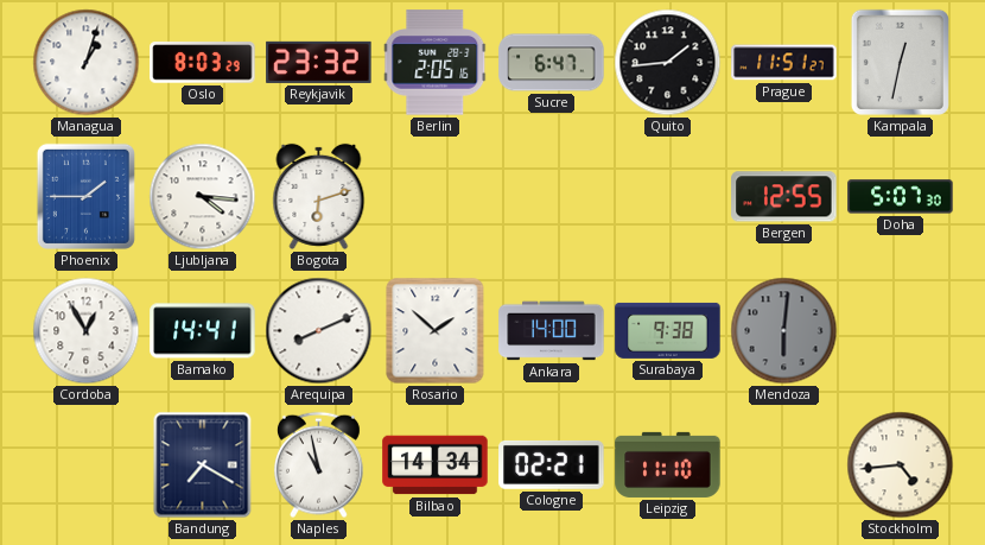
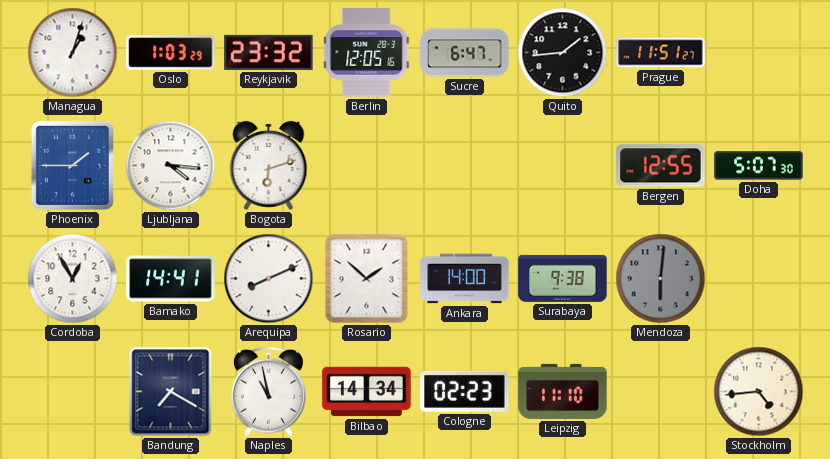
Oslo: 8:03 -> 1:03
Berlin: 2:05 -> 12:05
Kampala: 12:32 -> none
Cologne: 02:21 -> 02:23
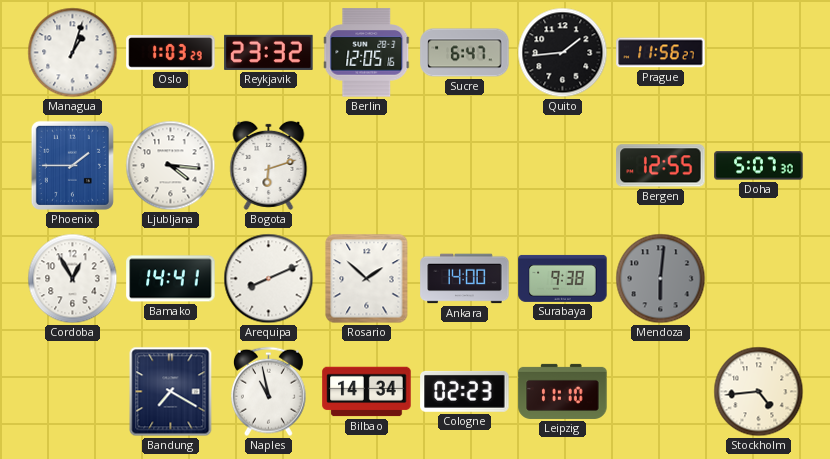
Prague: 11:51 -> 11:56
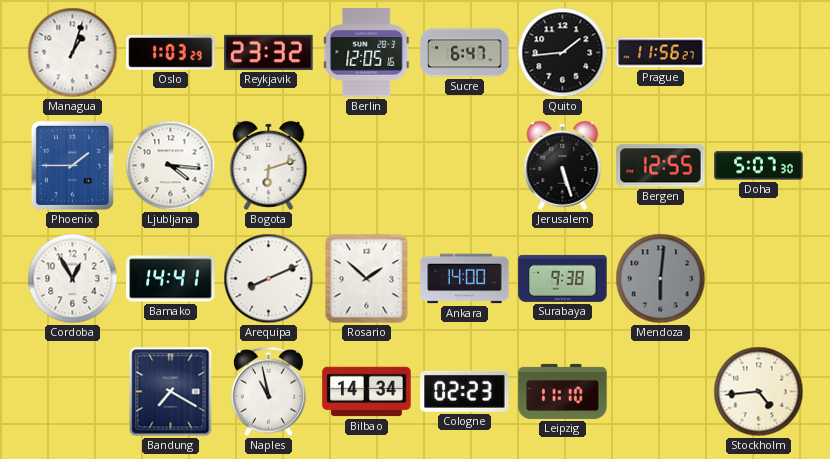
Jerusalem: none -> 5:27
